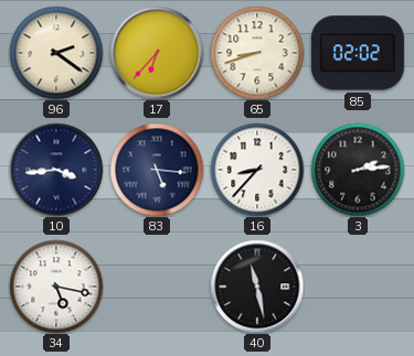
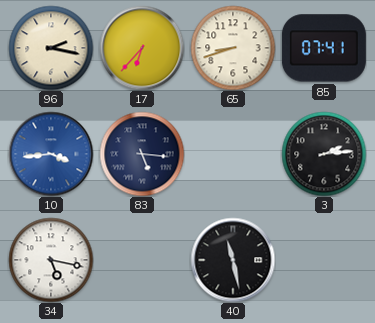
96: 2:21 -> 2:17
85: 02:02 -> 07:41
10 dial: navy -> blue
16: 8:37 -> none
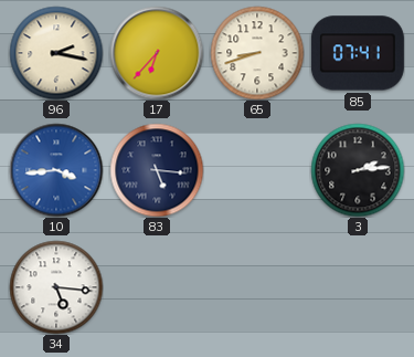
34: 5:17 -> 5:16
40: 11:28 -> none
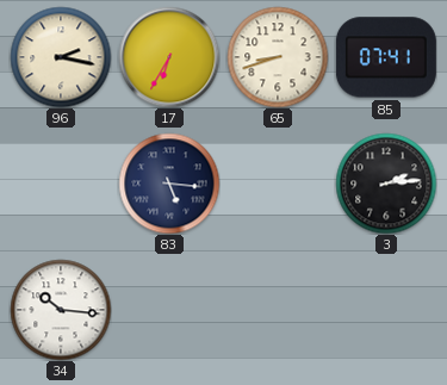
17: 6:37 -> 6:35
10: 3:44 -> none
34: 5:16 -> 10:16
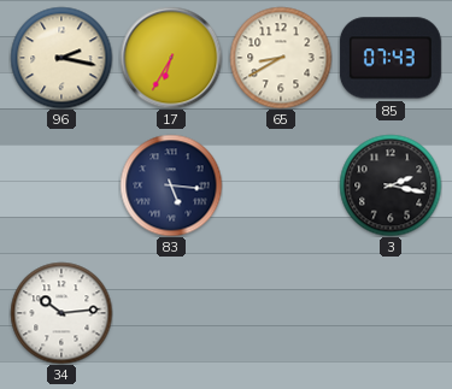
65: 8:42 -> 8:40
85: 07:41 -> 07:43
3: 2:14 -> 2:17
34: 10:16 -> 10:14
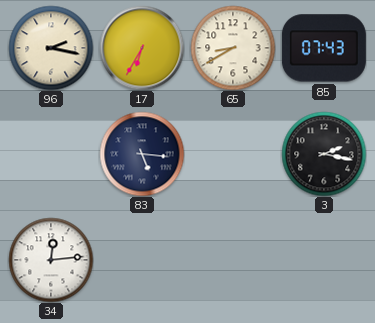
34: 10:14 -> 12:14
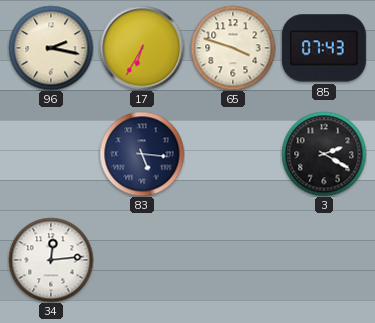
65: 8:40 -> 3:48
3: 2:17 -> 2:20
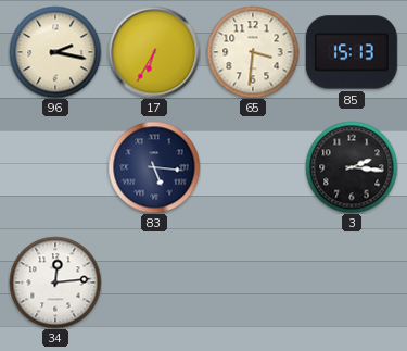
65: 3:48 -> 3:31
85: 07:43 -> 15:13
3: 2:20 -> 2:16
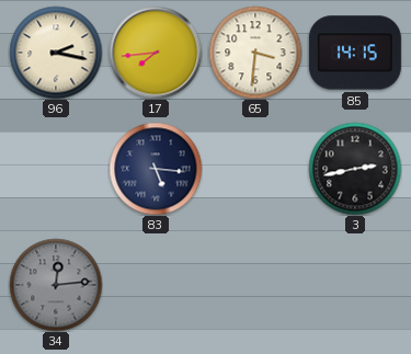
17: 6:35 -> 7:44
85: 15:13 -> 14:15
3: 2:16 -> 2:43
34 dial: white -> grey
